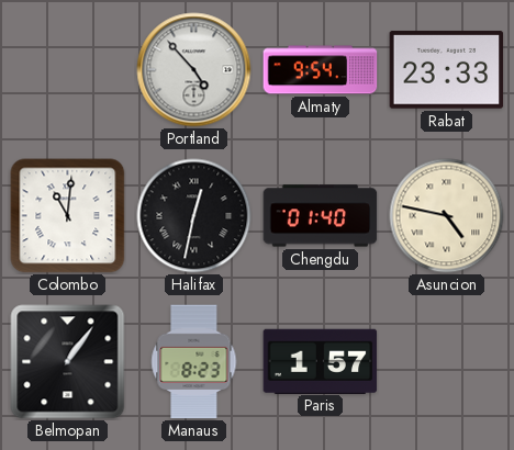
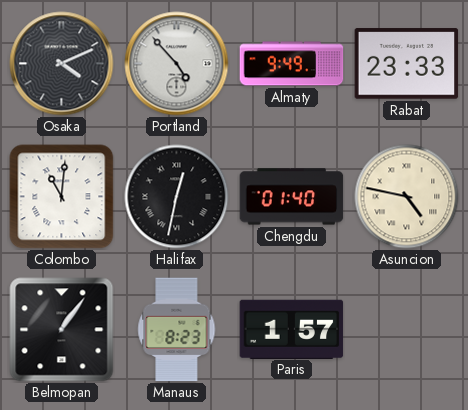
Osaka: none -> 4:11
Almaty: 9:54 -> 9:49
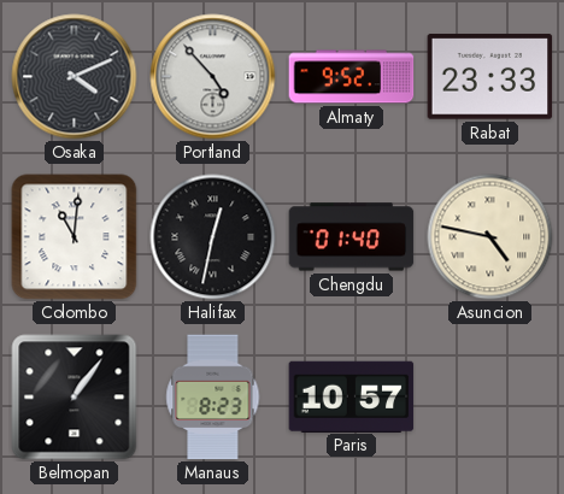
Almaty: 9:49 -> 9:52
Paris: 1:57 -> 10:57
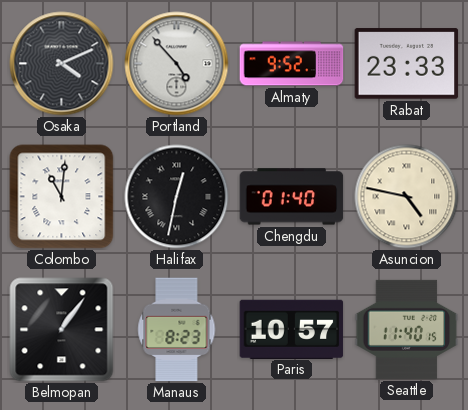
Seattle: none -> 11:40
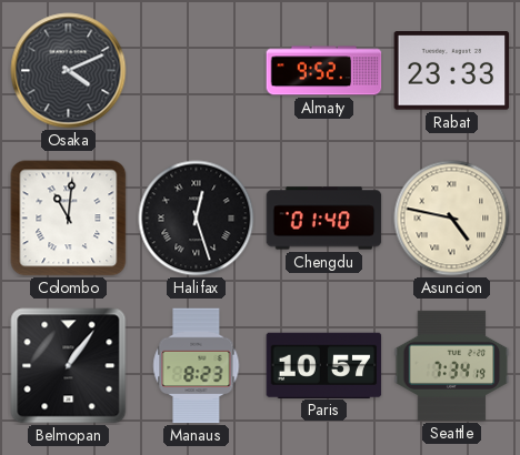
Portland: 4:53 -> none
Halifax: 12:32 -> 12:27
Seattle: 11:40 -> 7:34
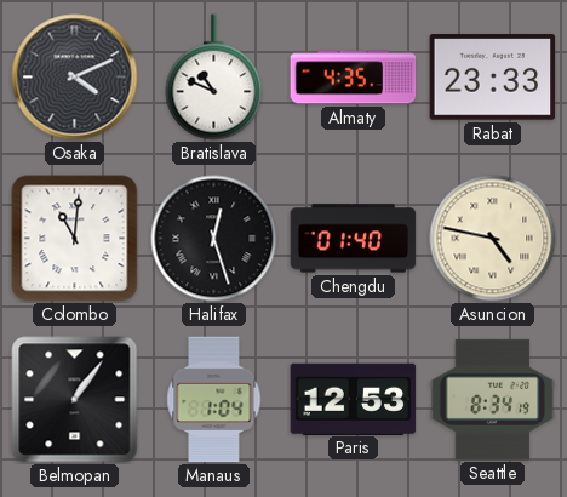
Bratislava: none -> 10:49
Almaty: 9:52 -> 4:35
Manaus: 8:23 -> 1:04
Paris: 10:57 -> 12:53
Seattle: 7:34 -> 8:34
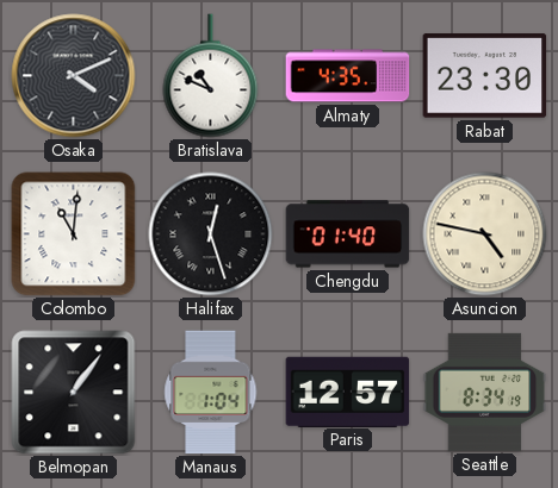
Rabat: 23:33 -> 23:30
Paris: 12:53 -> 12:57
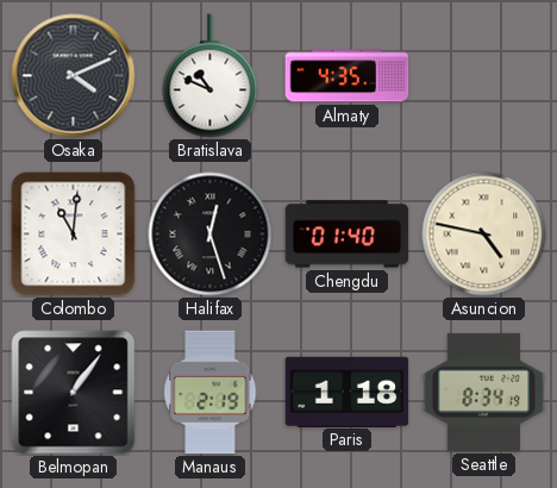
Rabat: 23:30 -> none
Manaus: 1:04 -> 2:19
Paris: 12:57 -> 1:18
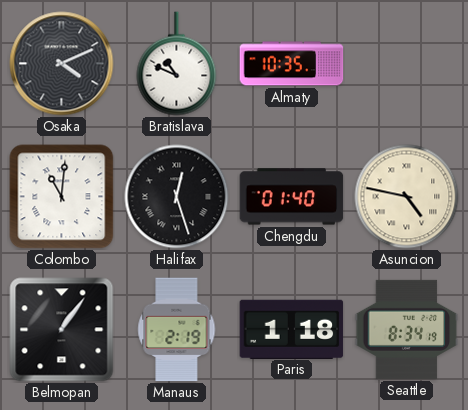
Almaty: 4:35 -> 10:35
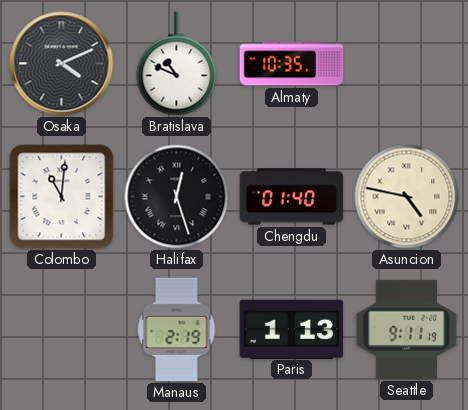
Belmopan: 1:06 -> none
Paris: 1:18 -> 1:13
Seattle: 8:34 -> 9:11
